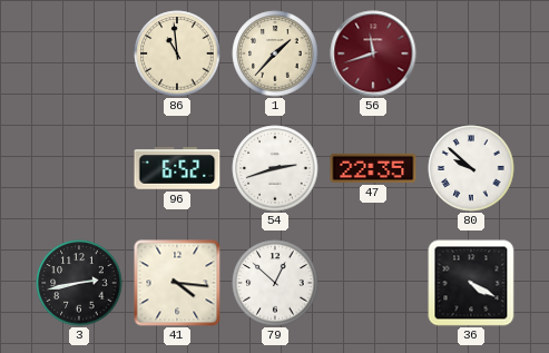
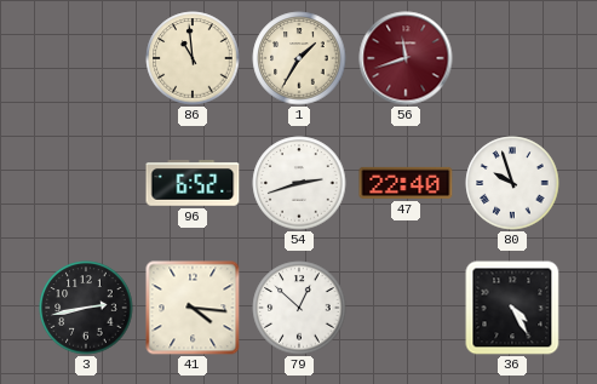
1: 1:37 -> 1:35
47: 22:35 -> 22:40
80: 9:52 -> 9:57
36: 4:20 -> 4:25
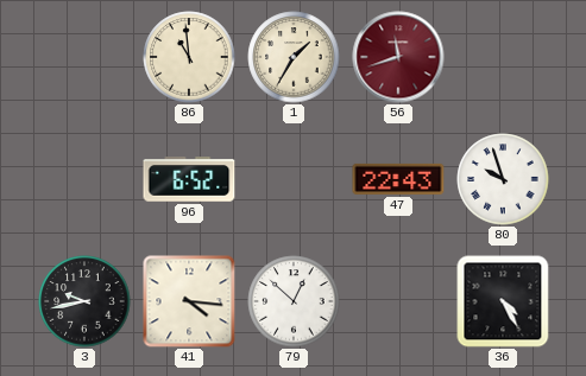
54: 2:42 -> none
47: 22:40 -> 22:43
3: 2:43 -> 9:43
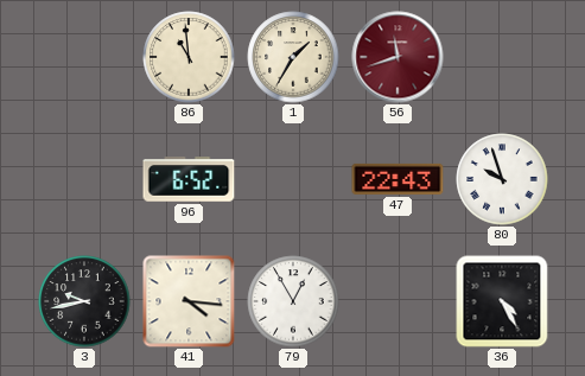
79: 12:52 -> 12:55
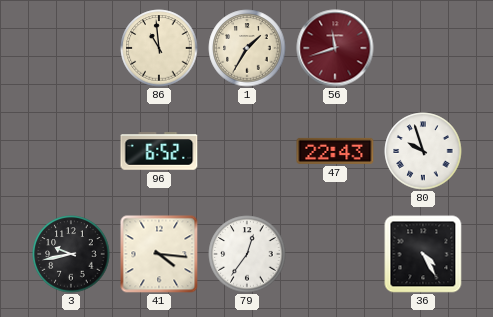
79: 12:55 -> 12:36
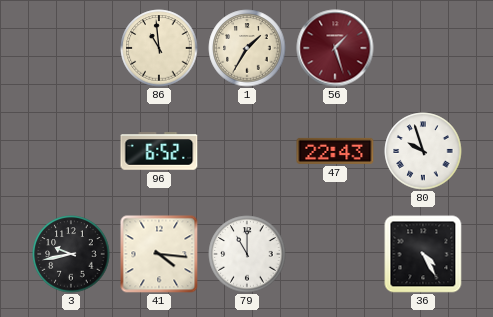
56: 11:42 -> 1:27
79: 12:36 -> 11:00
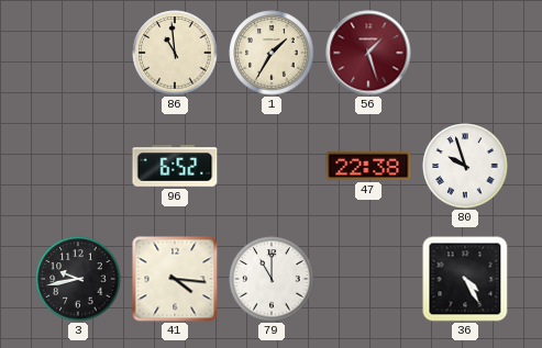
47: 22:43 -> 22:38
